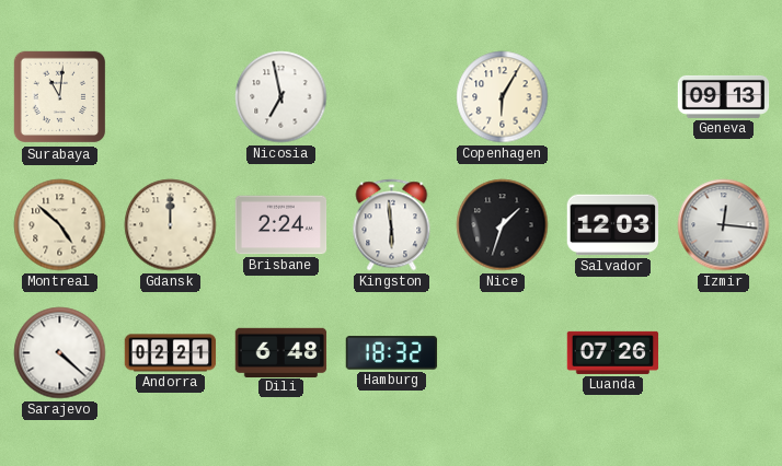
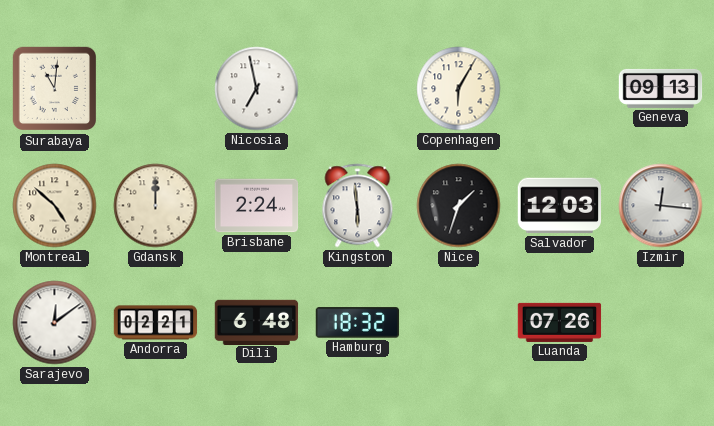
Sarajevo: 4:22 -> 12:09
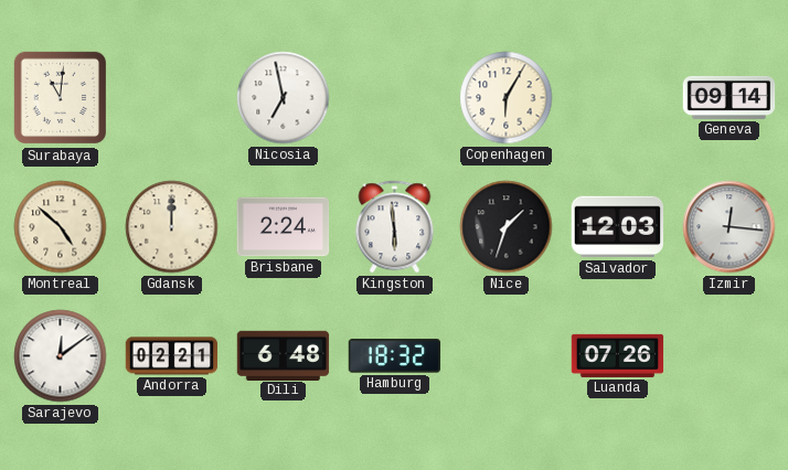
Geneva: 09:13 -> 09:14
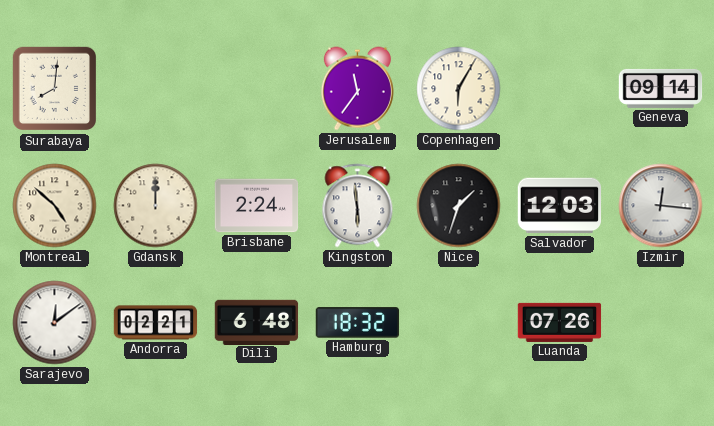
Surabaya: 11:01 -> 8:01
Nicosia: 6:58 -> none
Jerusalem: none -> 11:36
